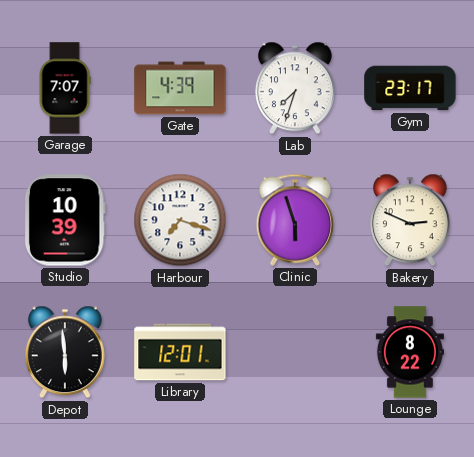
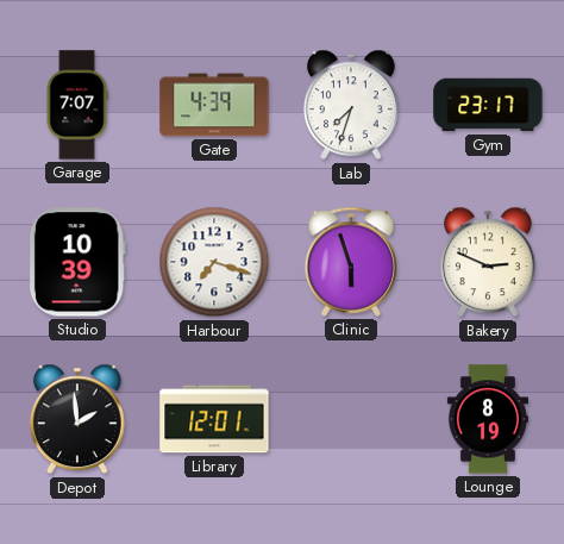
Depot: 5:59 -> 1:59
Lounge: 8:22 -> 8:19
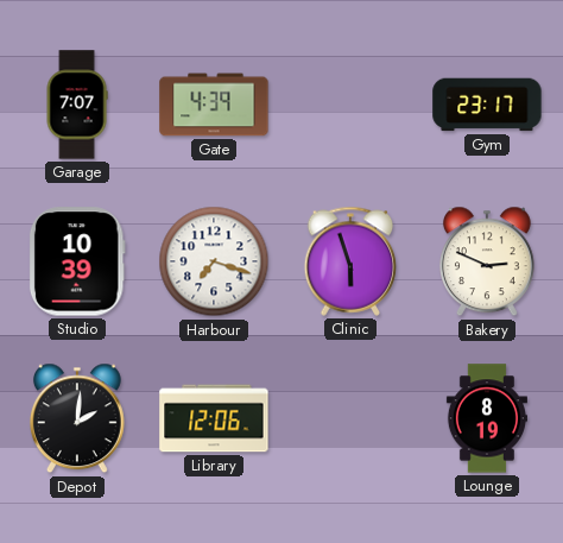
Lab: 7:33 -> none
Depot: 1:59 -> 2:01
Library: 12:01 -> 12:06
